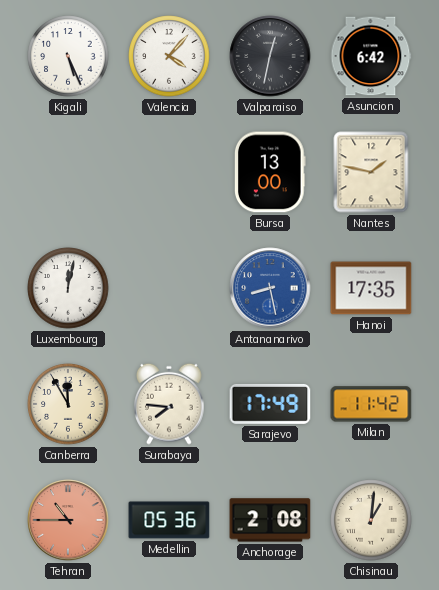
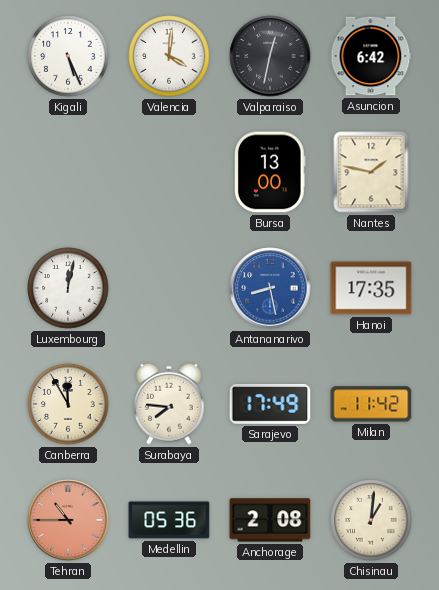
Valencia: 4:07 -> 4:01
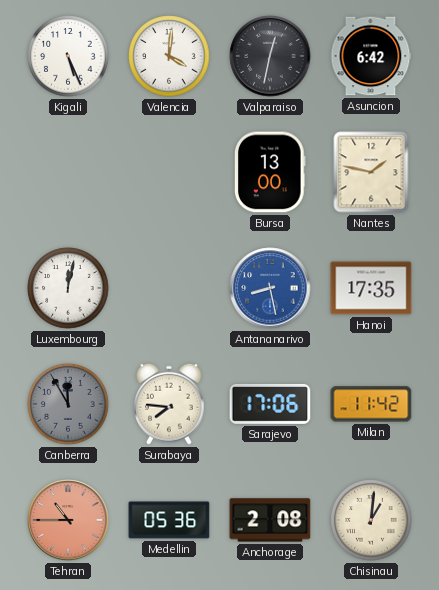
Canberra dial: cream -> grey
Sarajevo: 17:49 -> 17:06
